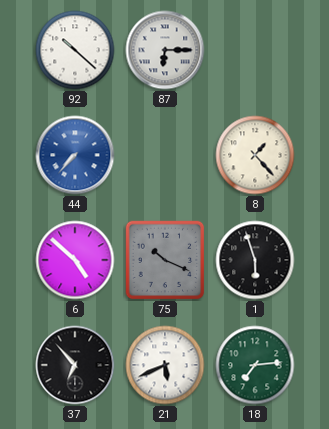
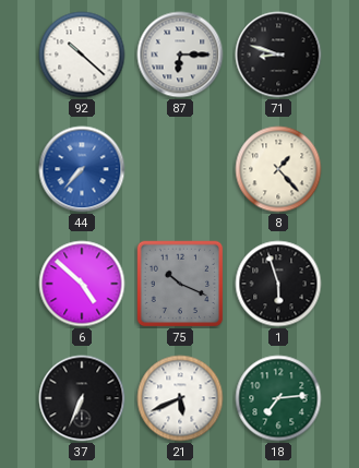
71: none -> 8:48
37: 6:53 -> 6:34
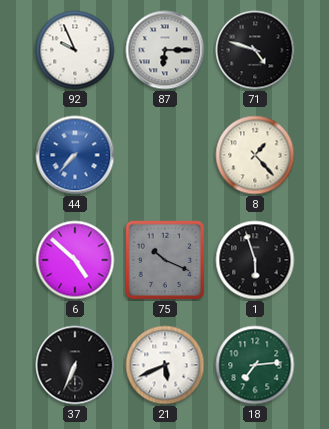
92: 10:22 -> 9:56
71: 8:48 -> 4:48
